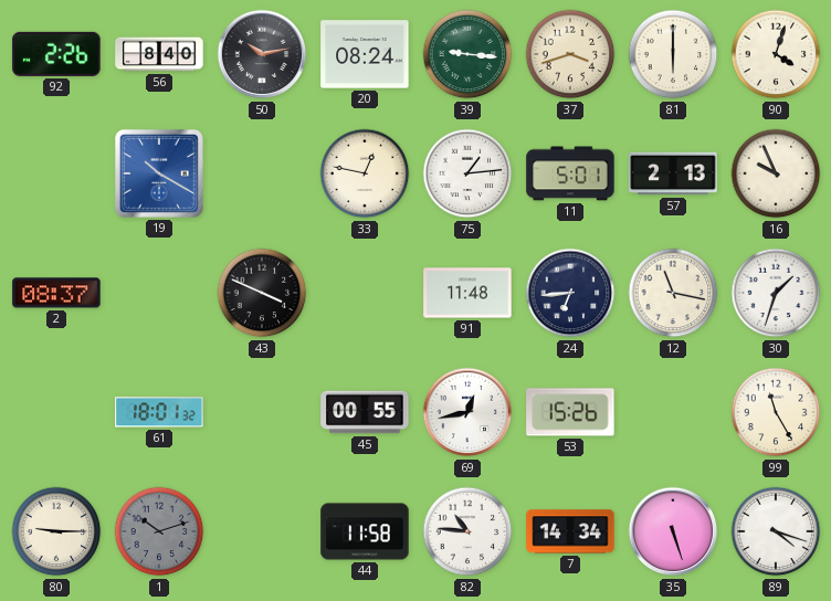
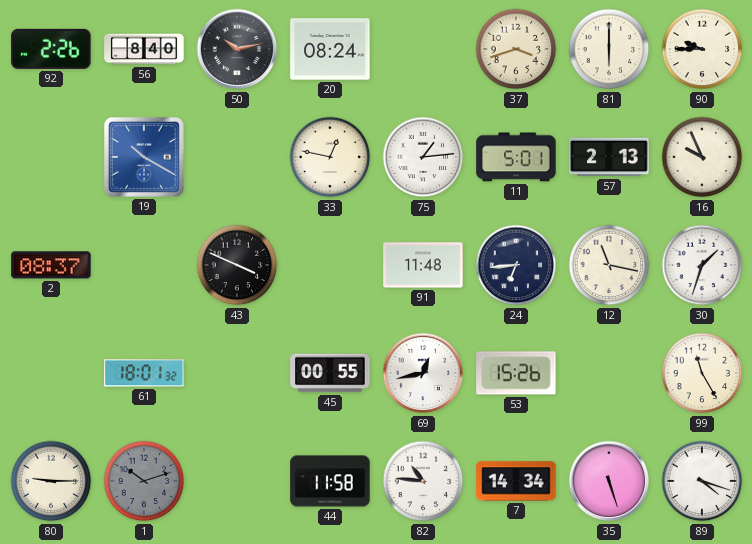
39: 9:16 -> none
90: 4:03 -> 9:45
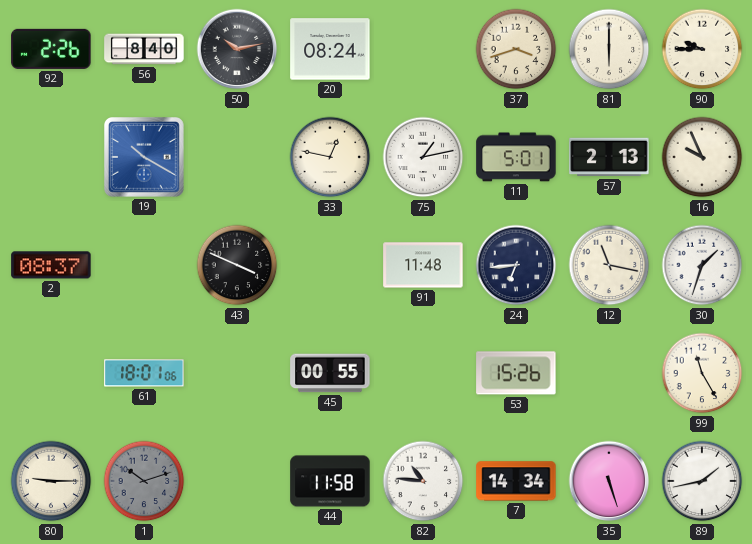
75: 1:14 -> 1:13
61: 18:01:32 -> 18:01:06
69: 12:43 -> none
89: 4:18 -> 1:43
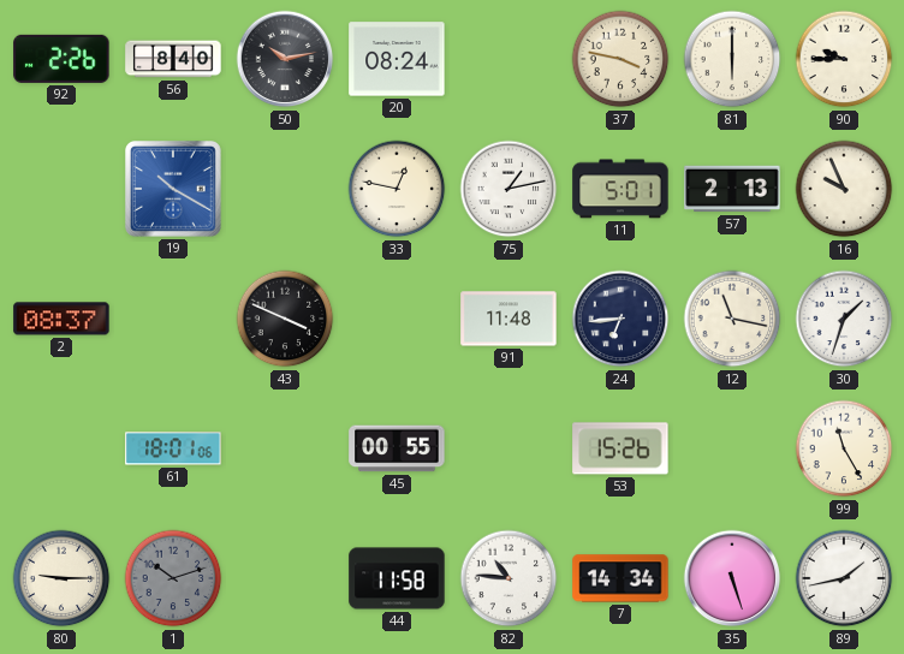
37: 3:42 -> 3:47
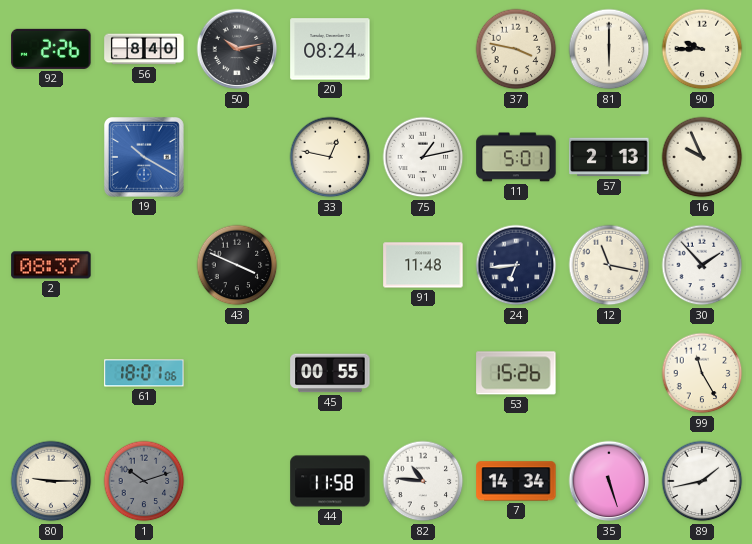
30: 1:33 -> 1:53
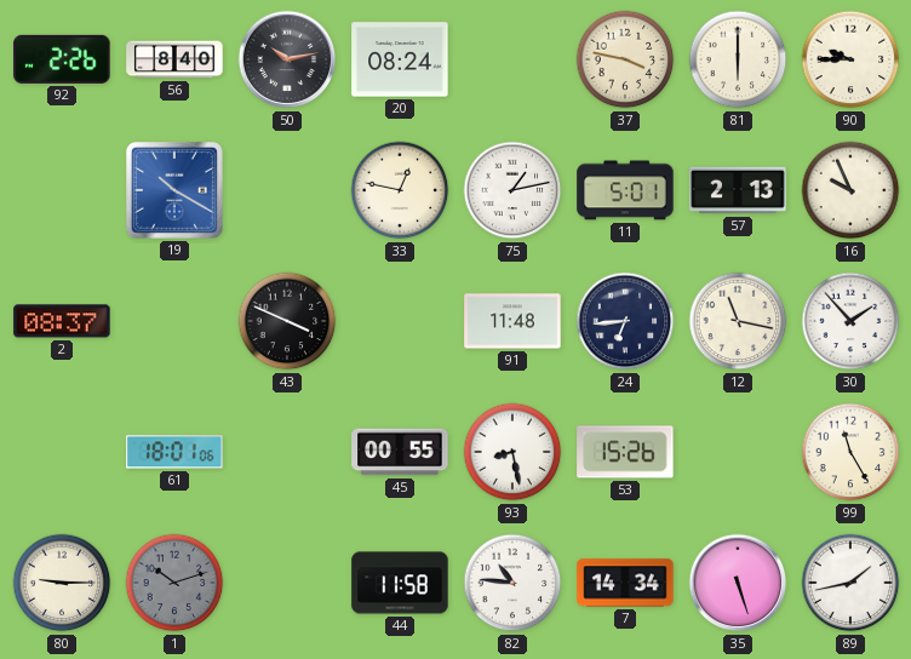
93: none -> 8:28
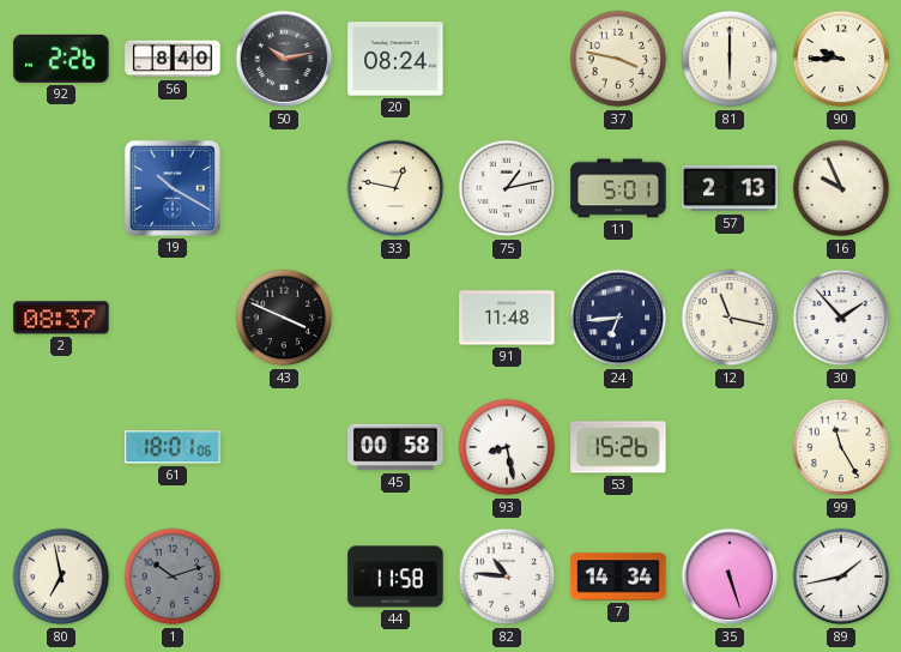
45: 00:55 -> 00:58
80: 9:15 -> 6:58
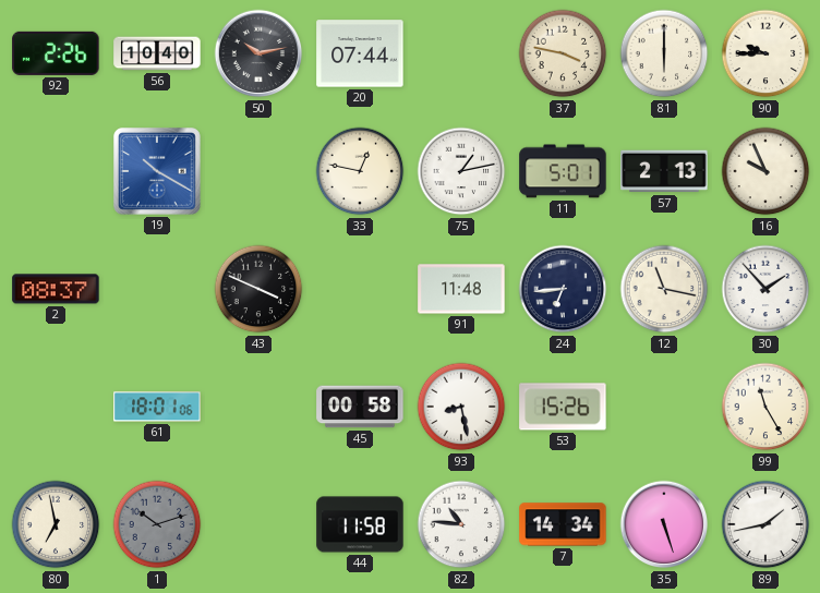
56: 8:40 -> 10:40
20: 08:24 -> 07:44
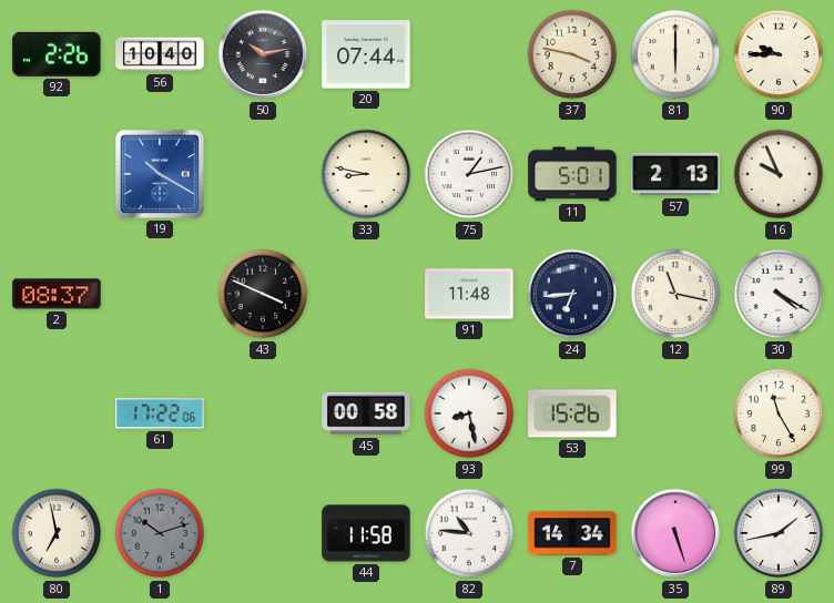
33: 12:47 -> 8:47
30: 1:53 -> 4:20
61: 18:01 -> 17:22
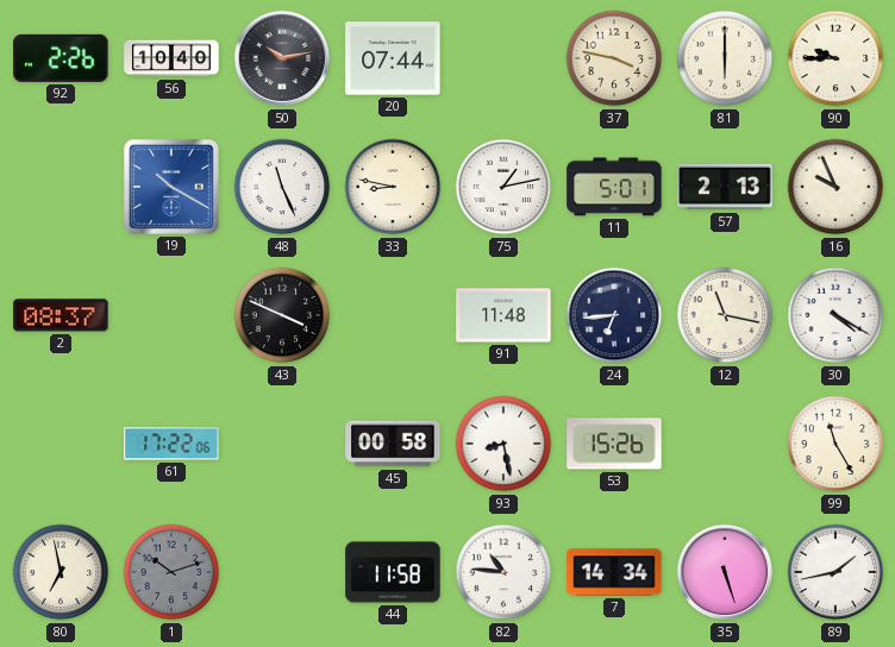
48: none -> 11:26
